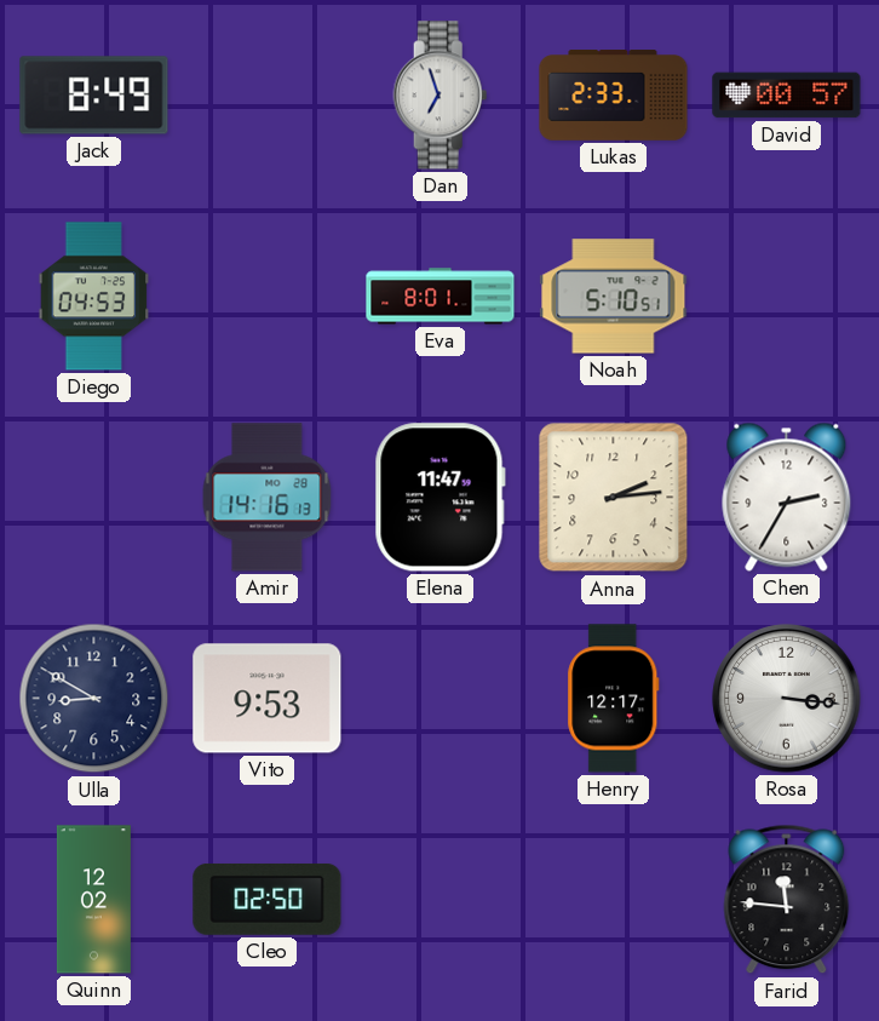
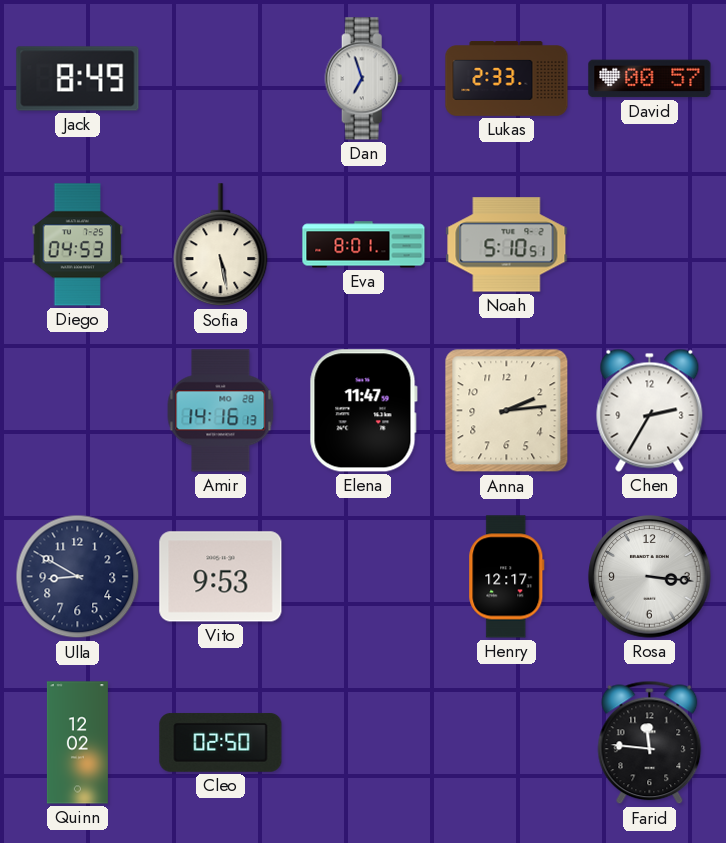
Sofia: none -> 5:28
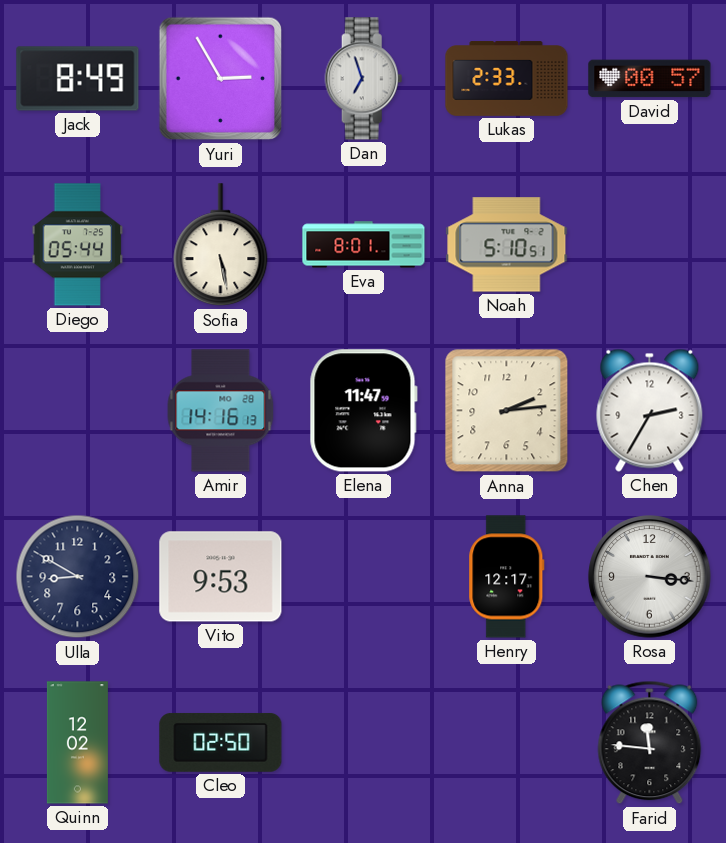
Yuri: none -> 2:55
Diego: 04:53 -> 05:44
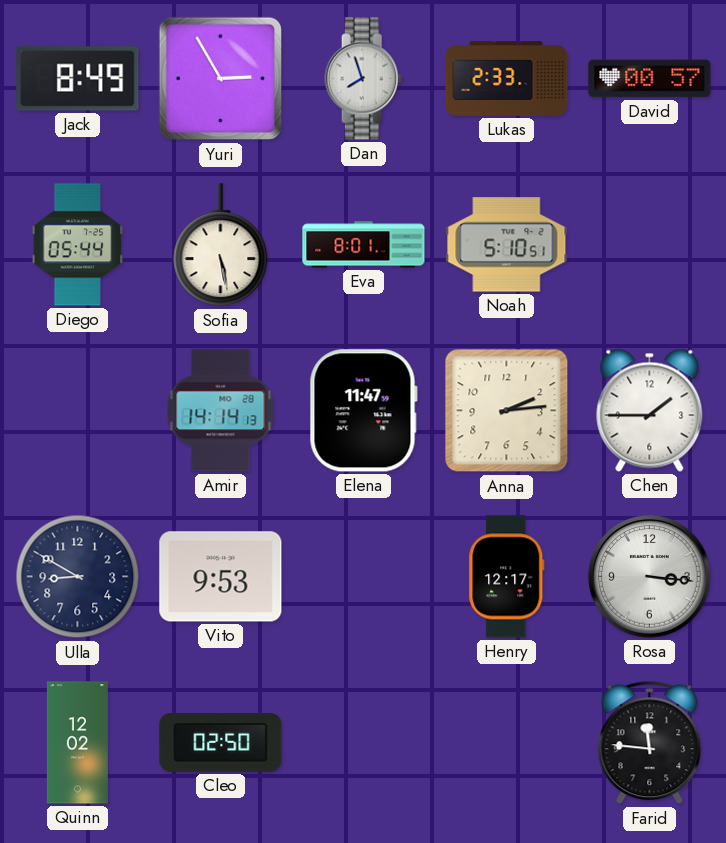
Dan: 6:57 -> 7:57
Amir: 14:16 -> 14:14
Chen: 2:35 -> 1:45
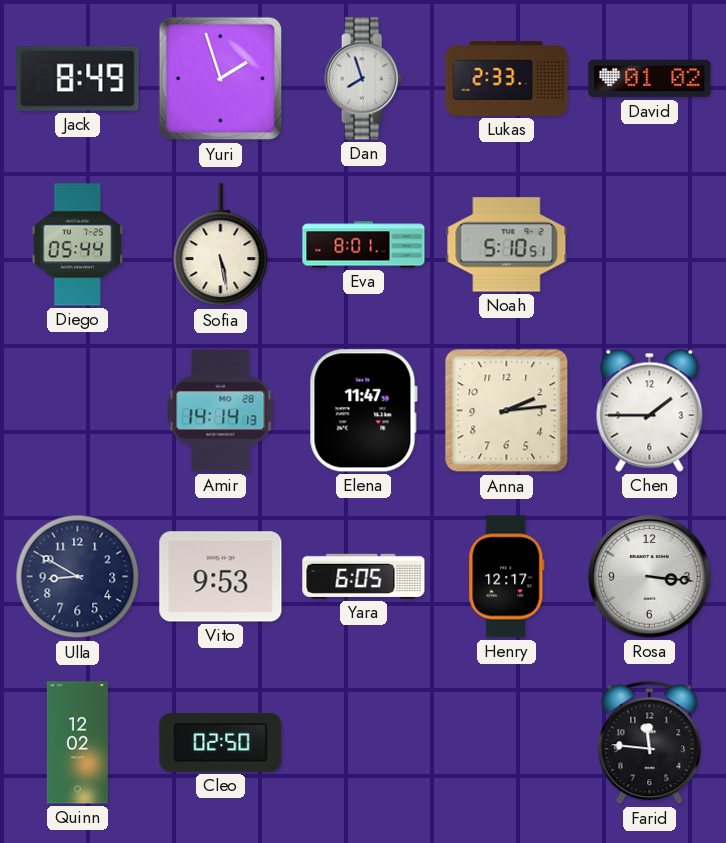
Yuri: 2:55 -> 1:57
David: 00:57 -> 01:02
Yara: none -> 6:05
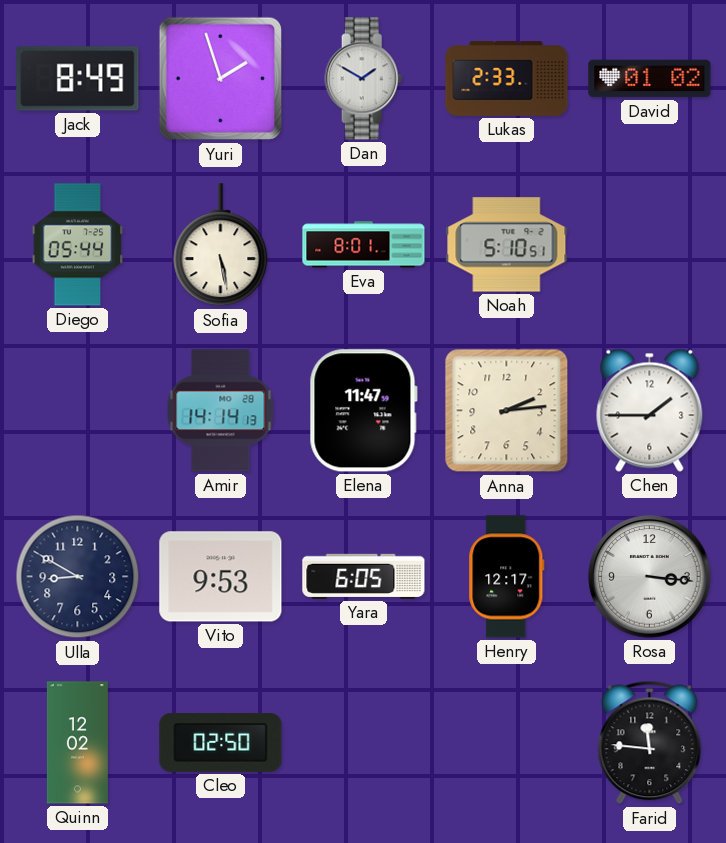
Dan: 7:57 -> 1:50
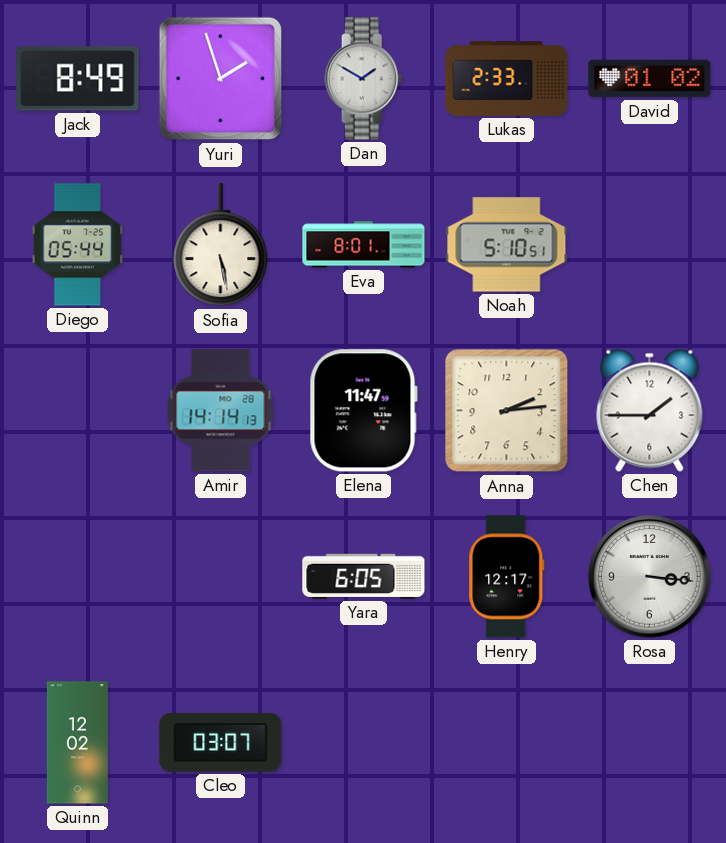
Ulla: 8:50 -> none
Vito: 9:53 -> none
Cleo: 02:50 -> 03:07
Farid: 11:46 -> none
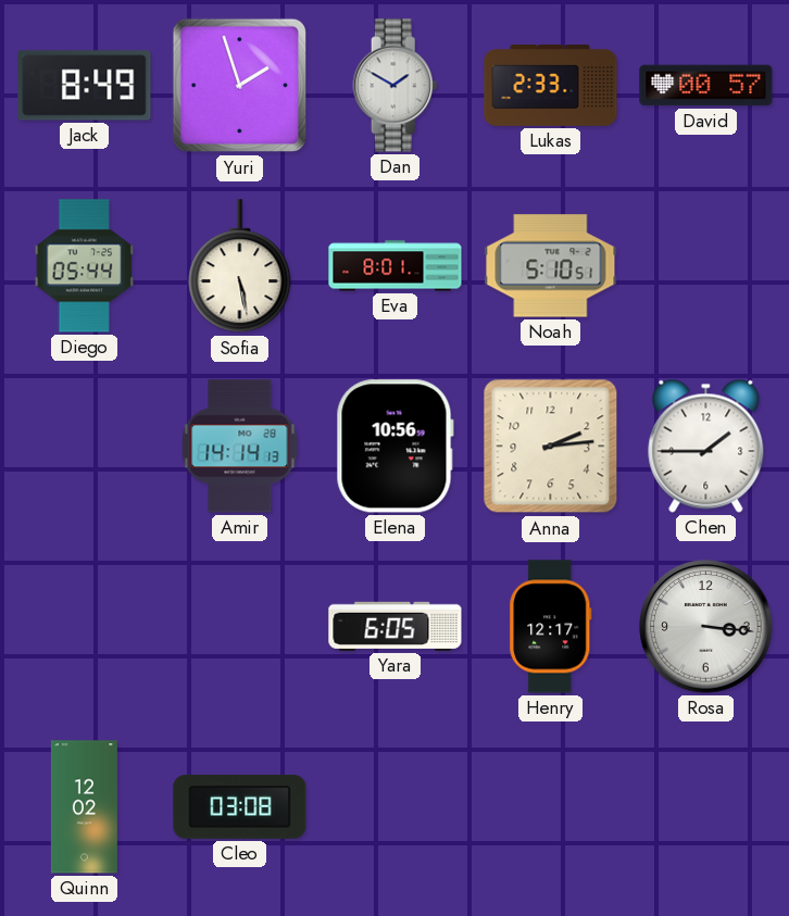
David: 01:02 -> 00:57
Elena: 11:47 -> 10:56
Cleo: 03:07 -> 03:08
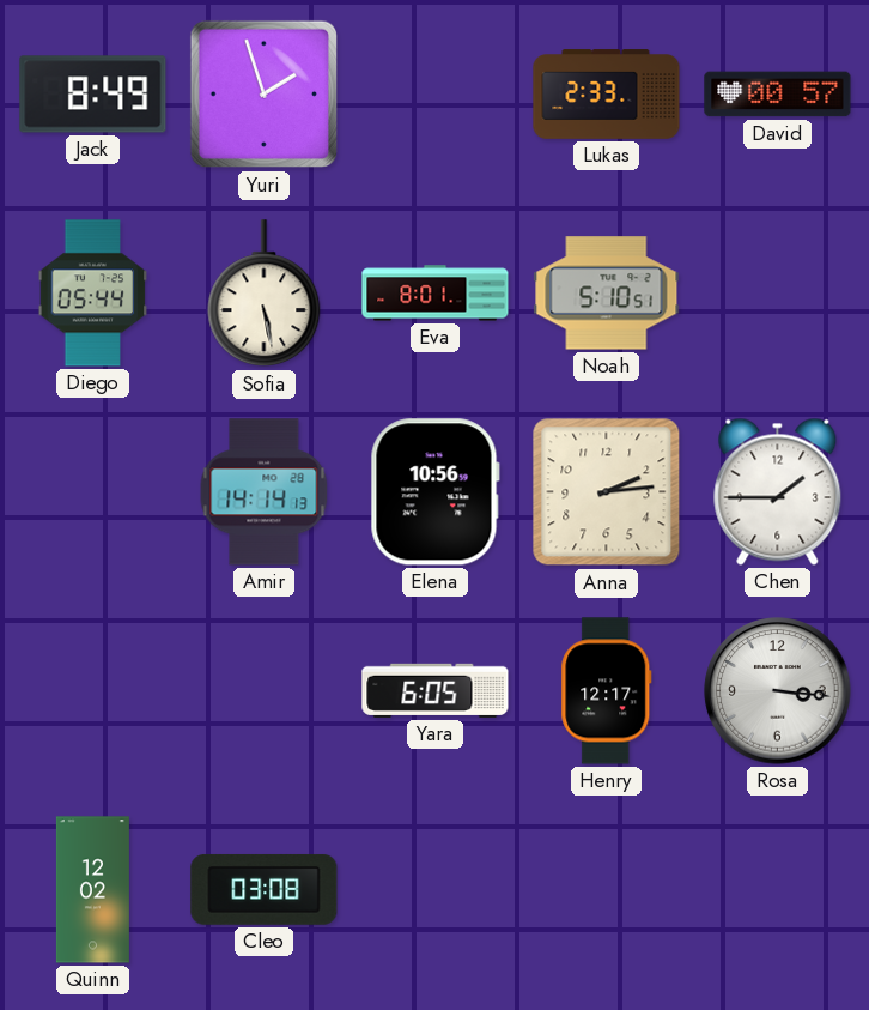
Dan: 1:50 -> none
